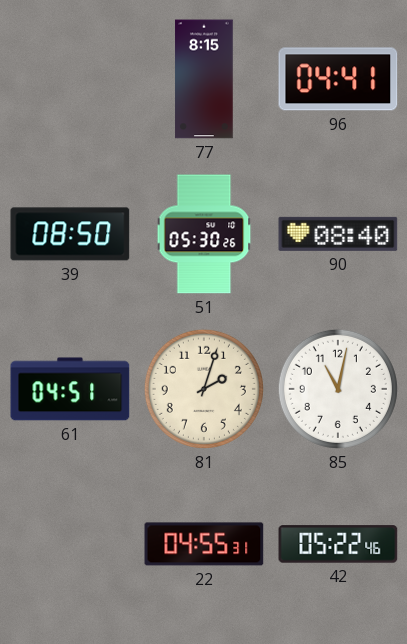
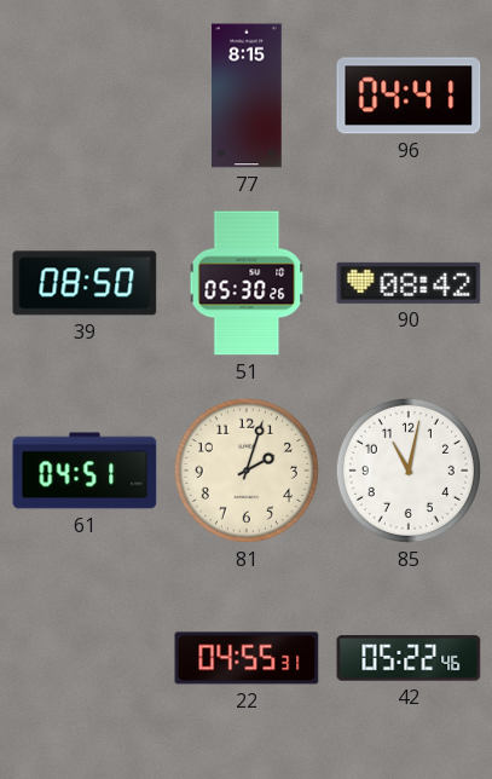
90: 08:40 -> 08:42
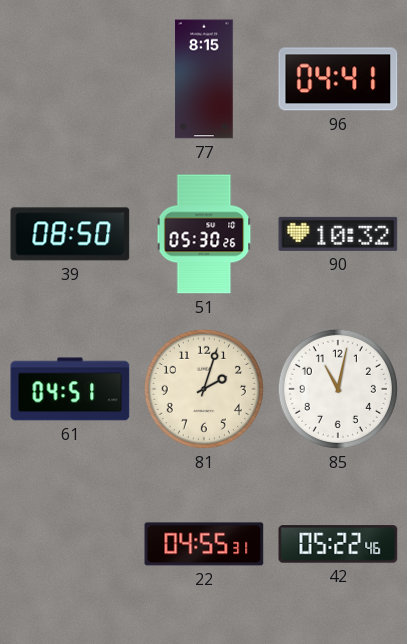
90: 08:42 -> 10:32
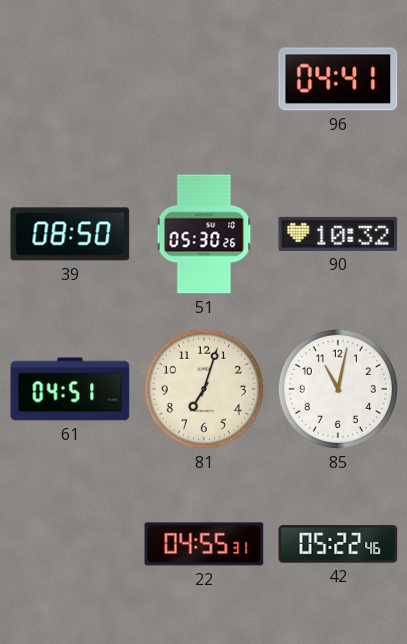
77: 8:15 -> none
81: 2:03 -> 7:03
